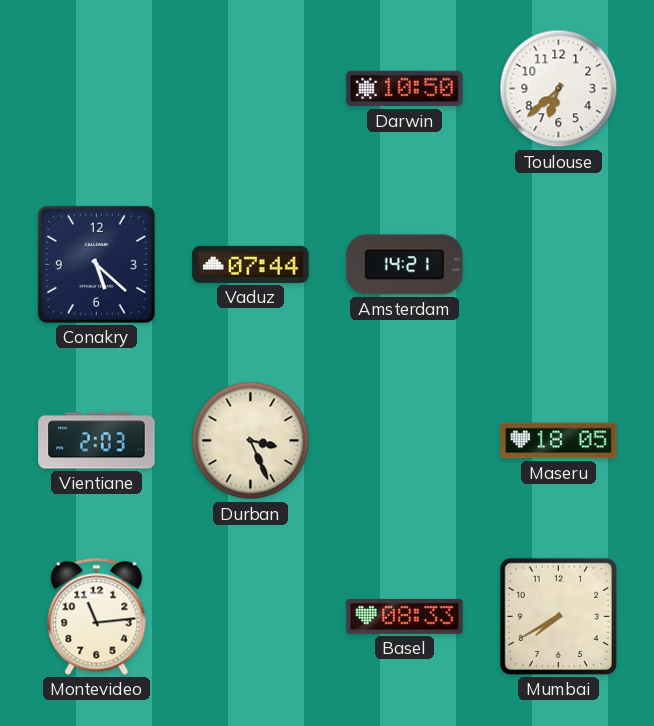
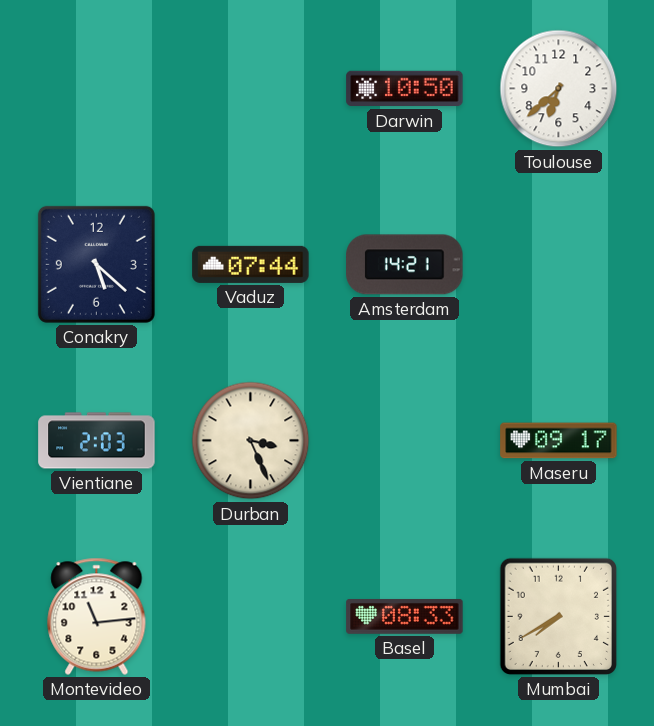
Maseru: 18:05 -> 09:17
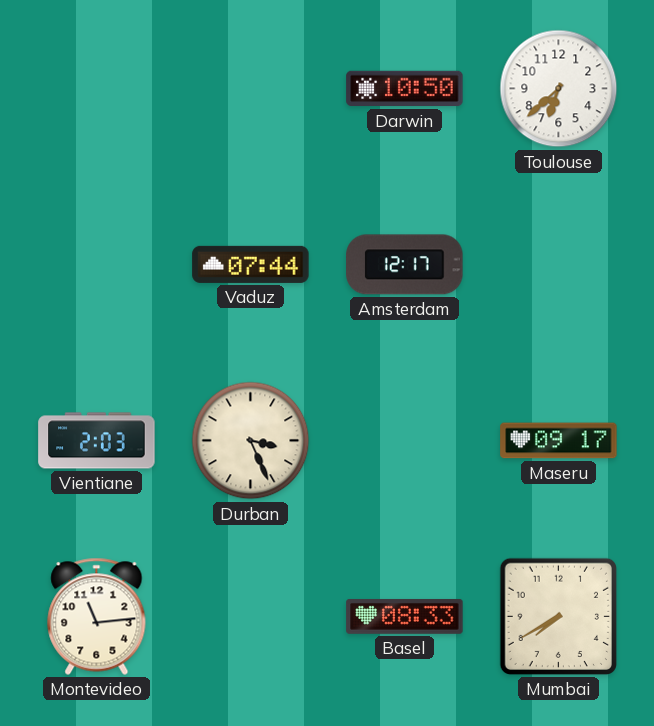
Conakry: 5:22 -> none
Amsterdam: 14:21 -> 12:17
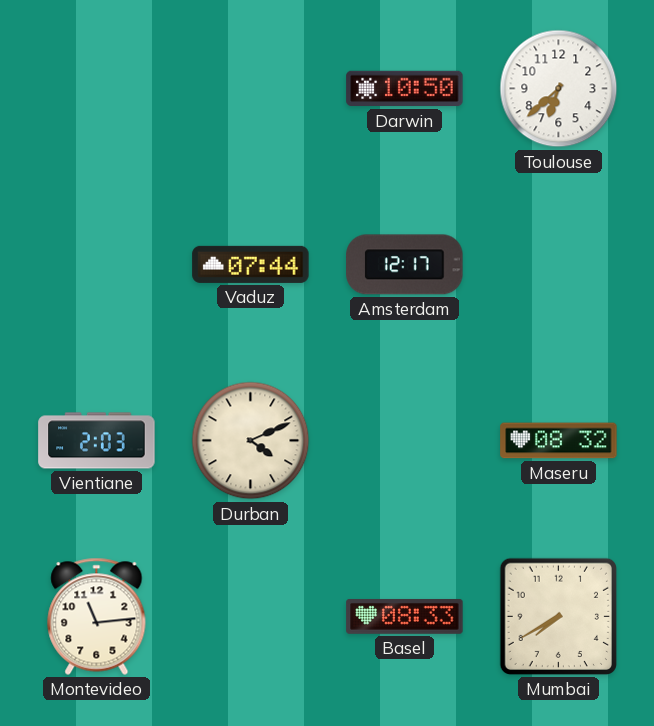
Durban: 3:26 -> 4:11
Maseru: 09:17 -> 08:32
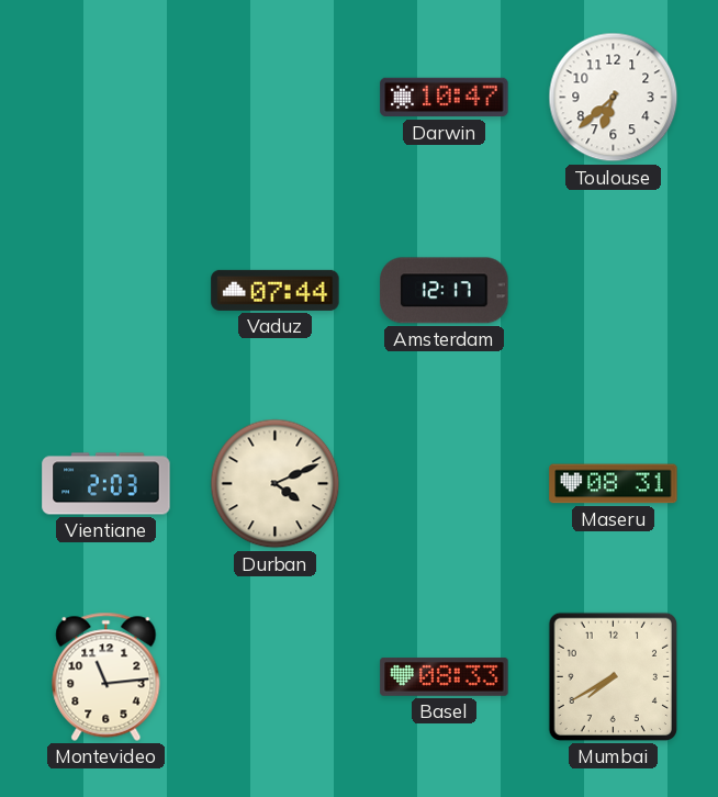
Darwin: 10:50 -> 10:47
Maseru: 08:32 -> 08:31
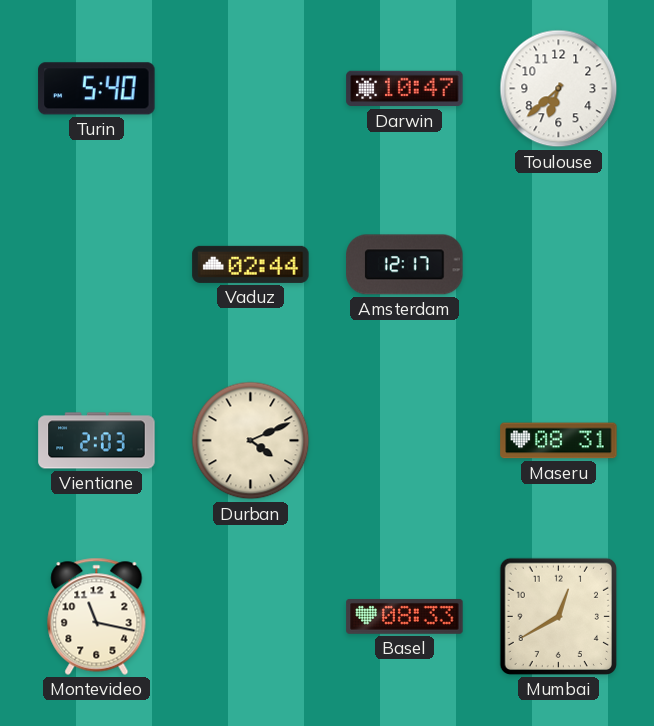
Turin: none -> 5:40
Vaduz: 07:44 -> 02:44
Montevideo: 11:14 -> 11:17
Mumbai: 7:40 -> 12:40
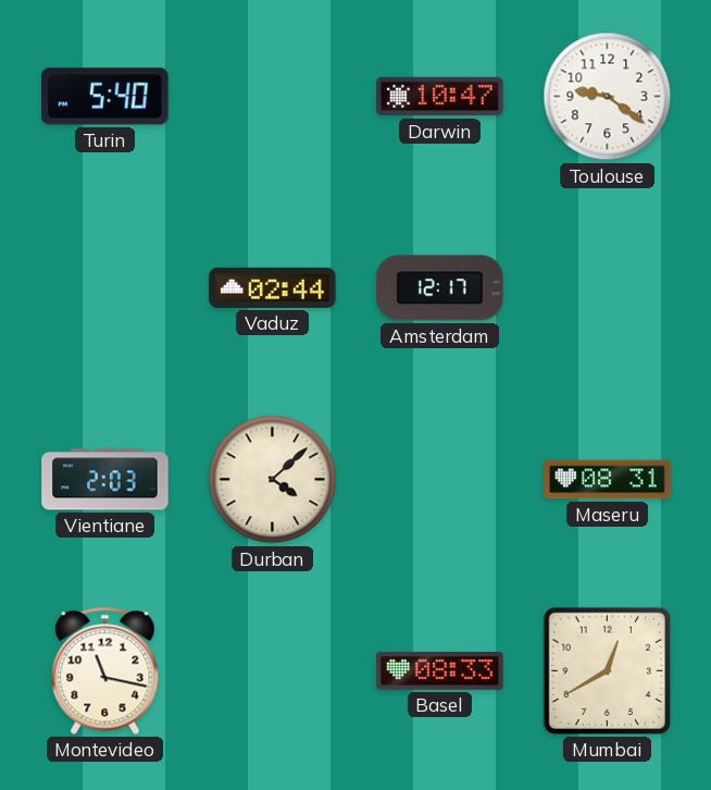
Toulouse: 6:38 -> 9:21
Durban: 4:11 -> 4:08
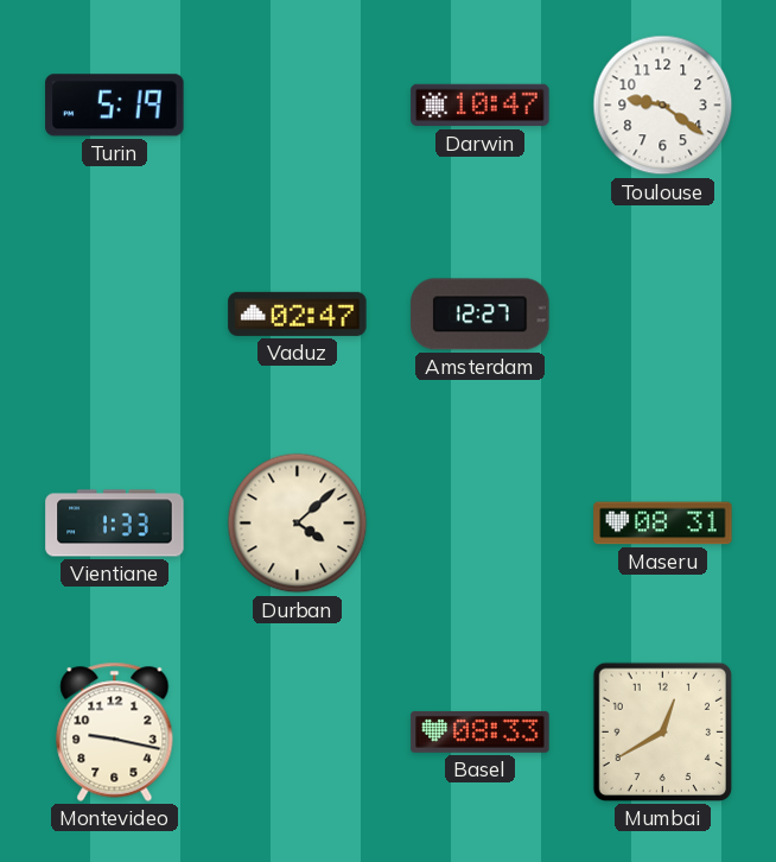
Turin: 5:40 -> 5:19
Vaduz: 02:44 -> 02:47
Amsterdam: 12:17 -> 12:27
Vientiane: 2:03 -> 1:33
Montevideo: 11:17 -> 9:17
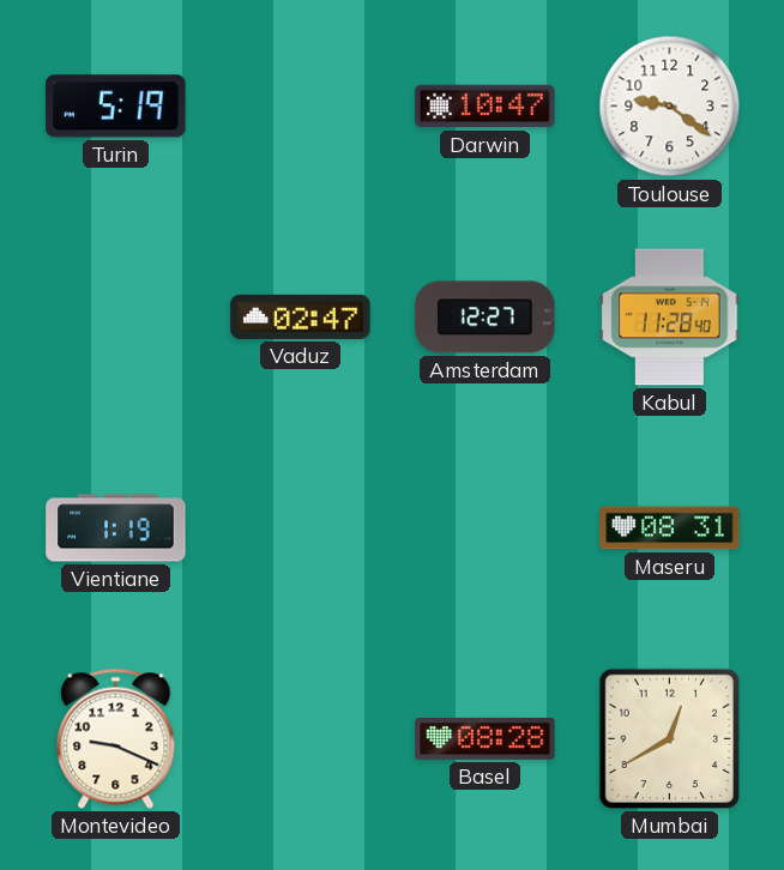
Kabul: none -> 11:28
Vientiane: 1:33 -> 1:19
Durban: 4:08 -> none
Montevideo: 9:17 -> 9:19
Basel: 08:33 -> 08:28
